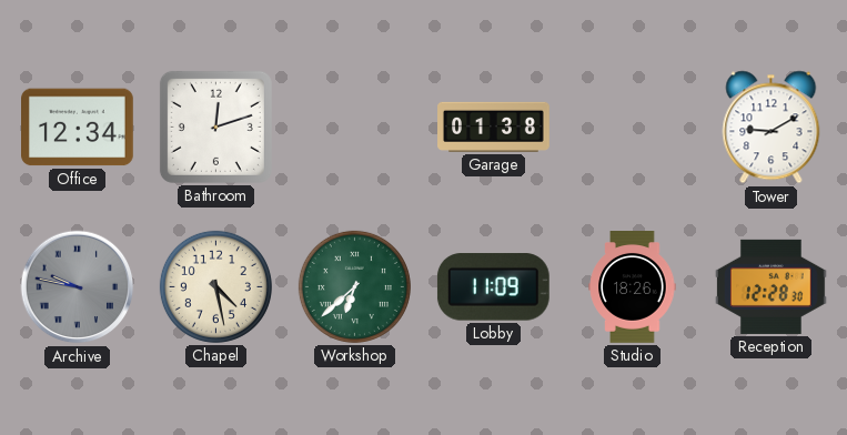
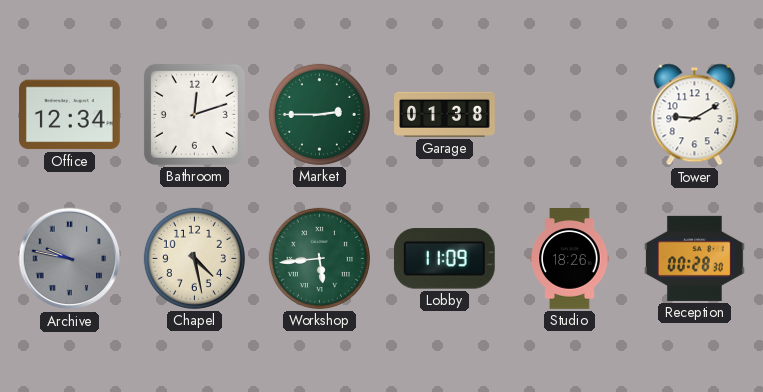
Market: none -> 2:45
Workshop: 6:38 -> 5:44
Reception: 12:28 -> 00:28
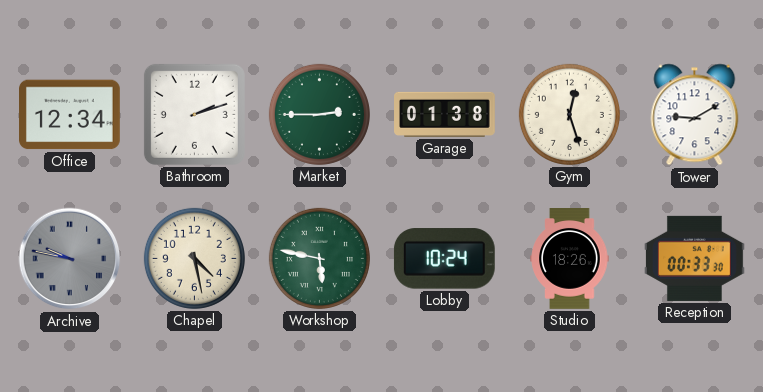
Bathroom: 12:12 -> 2:12
Gym: none -> 12:27
Workshop: 5:44 -> 5:47
Lobby: 11:09 -> 10:24
Reception: 00:28 -> 00:33
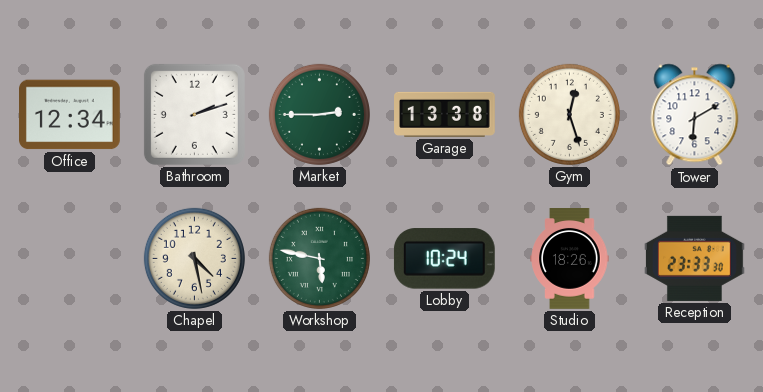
Garage: 01:38 -> 13:38
Tower: 9:10 -> 6:10
Archive: 9:47 -> none
Reception: 00:33 -> 23:33
